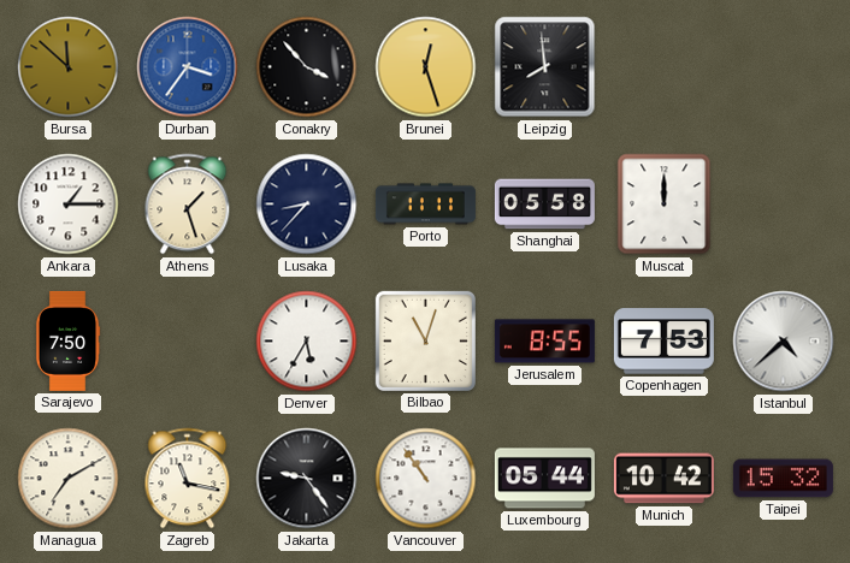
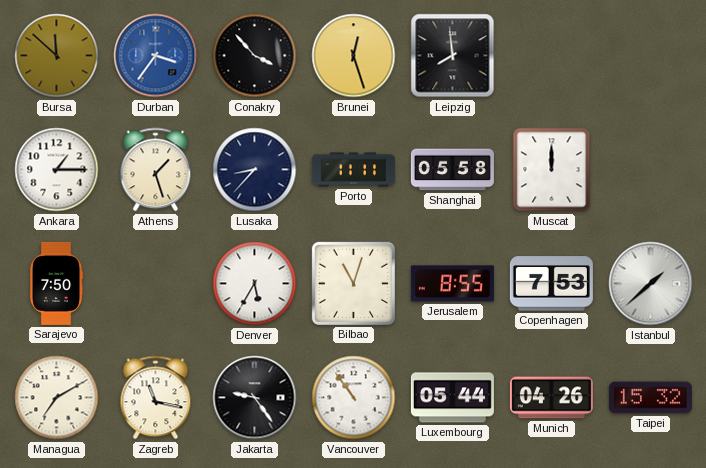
Istanbul: 4:38 -> 1:38
Munich: 10:42 -> 04:26
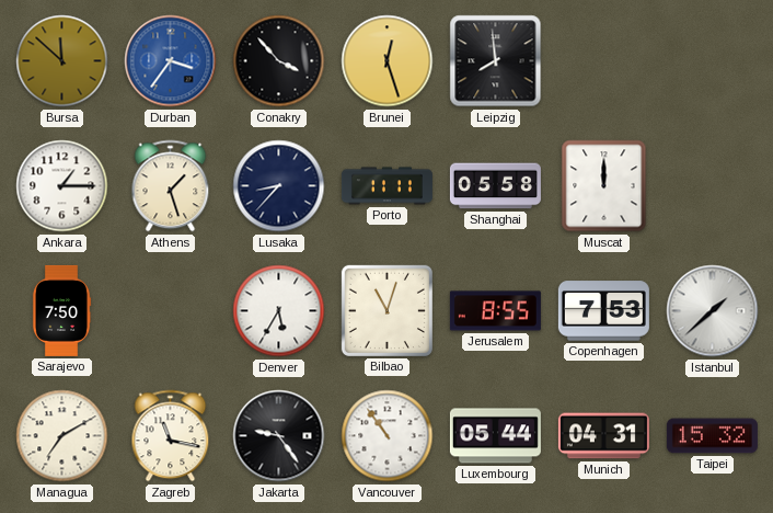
Munich: 04:26 -> 04:31
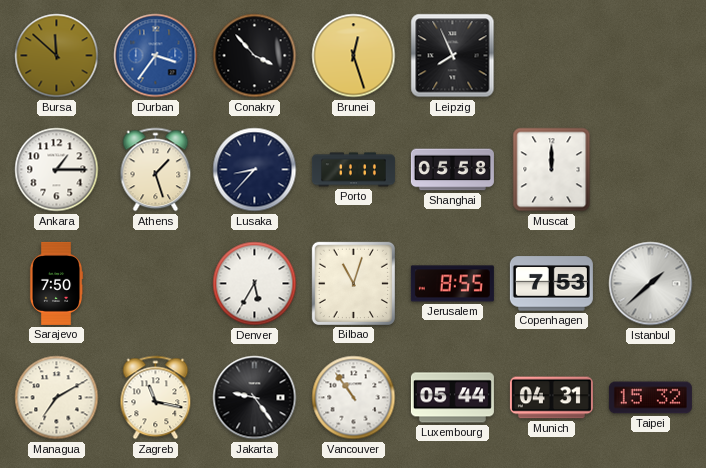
Leipzig: 7:59 -> 7:56
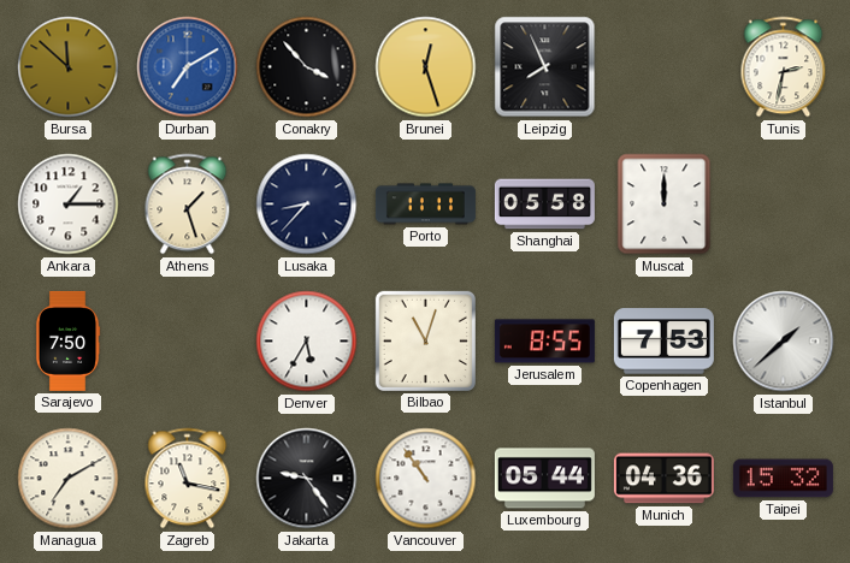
Durban: 3:36 -> 7:10
Tunis: none -> 2:32
Munich: 04:31 -> 04:36
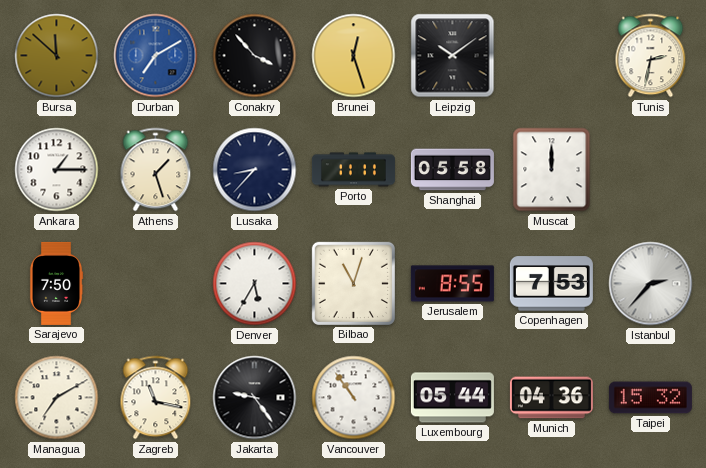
Leipzig: 7:56 -> 10:09
Istanbul: 1:38 -> 2:37
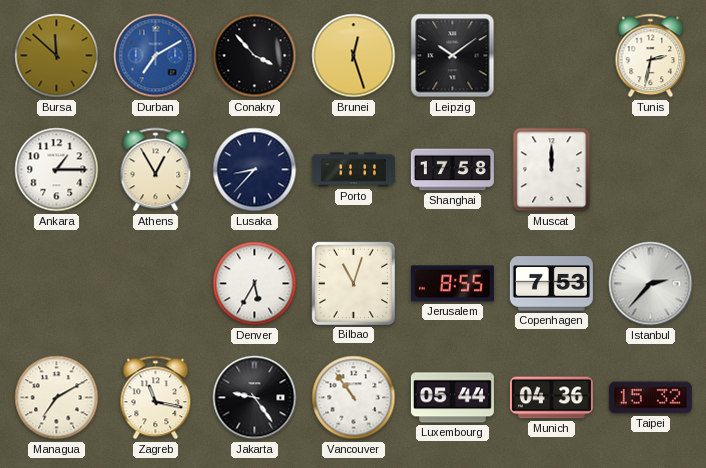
Athens: 1:27 -> 12:55
Shanghai: 05:58 -> 17:58
Sarajevo: 7:50 -> none
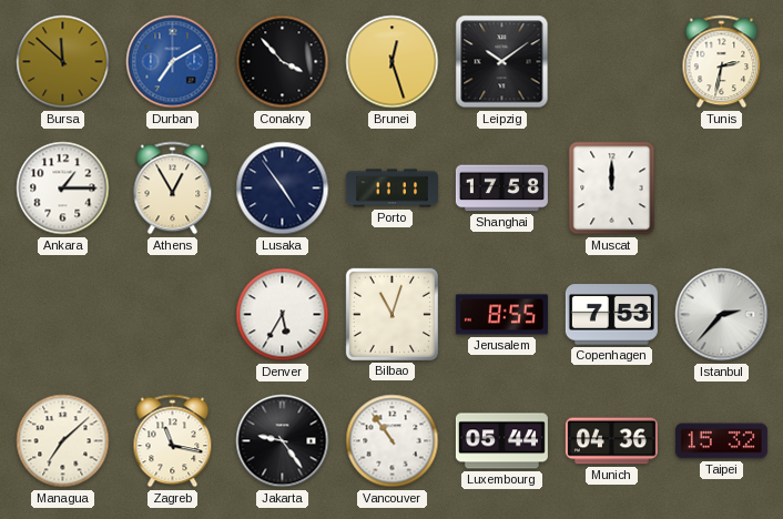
Lusaka: 8:37 -> 4:54
Managua: 7:10 -> 7:08
